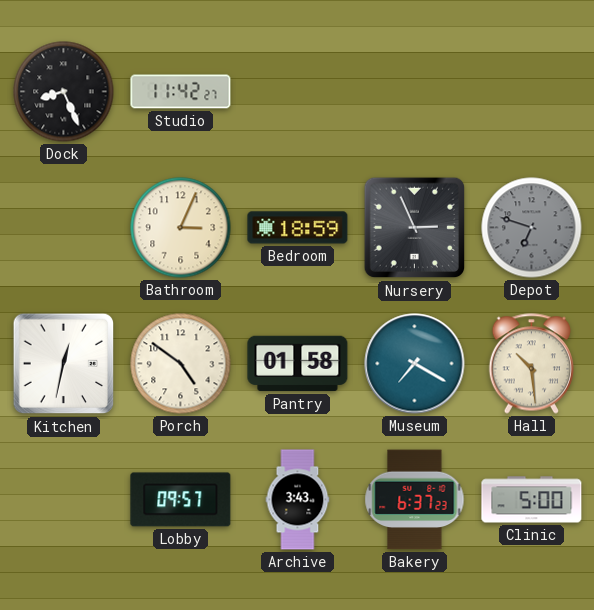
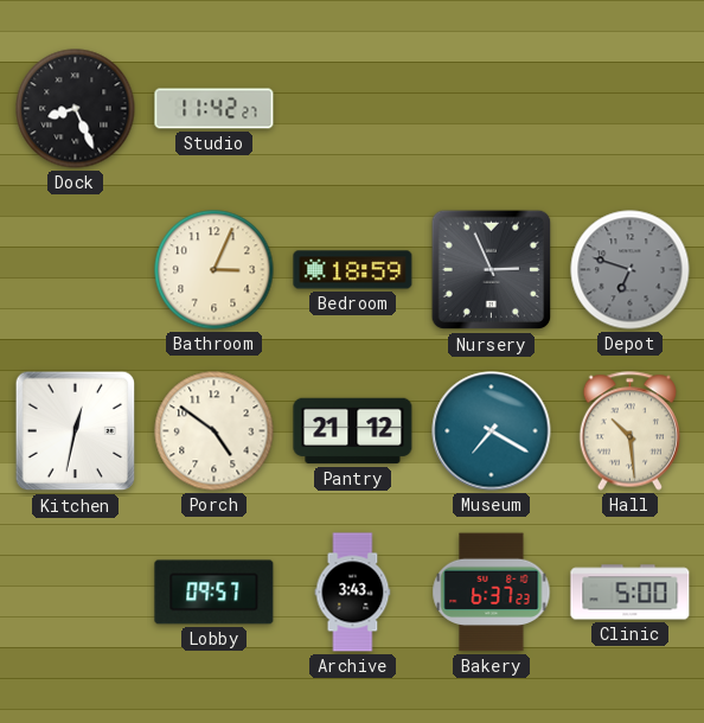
Pantry: 01:58 -> 21:12
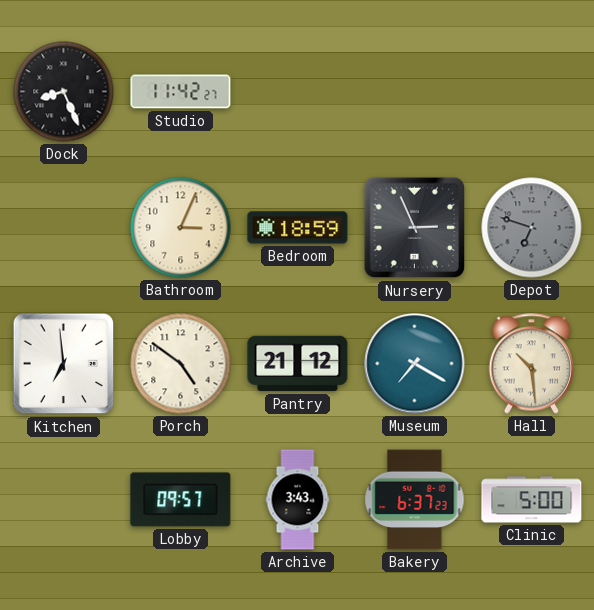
Kitchen: 12:32 -> 6:59
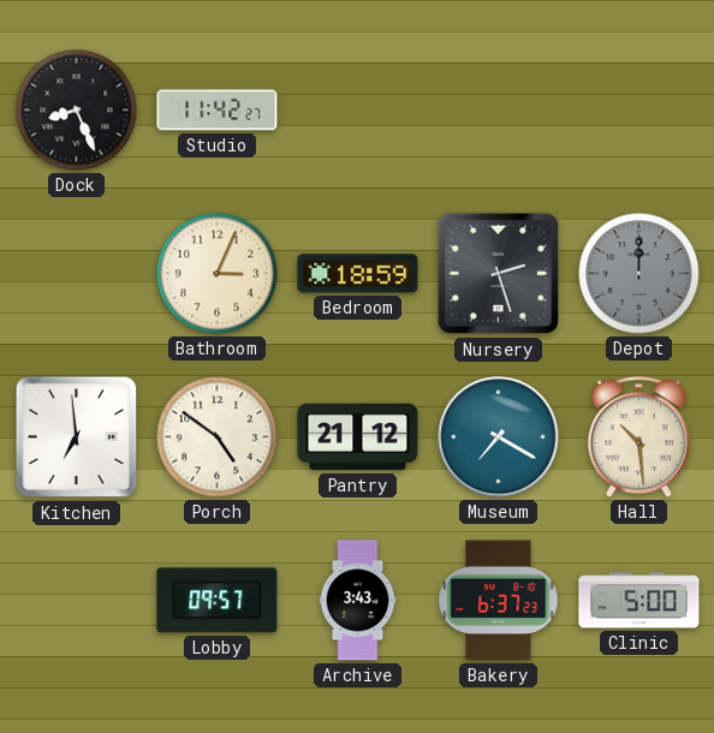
Nursery: 2:56 -> 2:27
Depot: 6:48 -> 12:00
